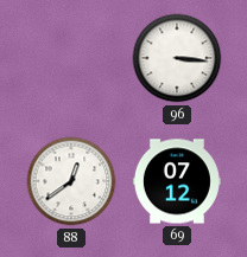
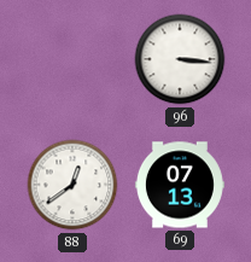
69: 07:12 -> 07:13
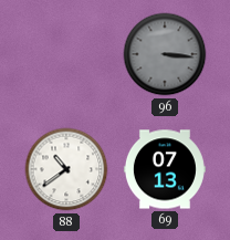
96 dial: white -> grey
88: 12:39 -> 10:39
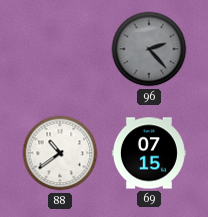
96: 3:16 -> 2:23
69: 07:13 -> 07:15
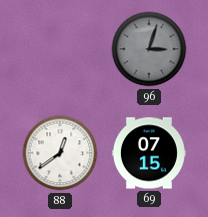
96: 2:23 -> 3:03
88: 10:39 -> 12:39
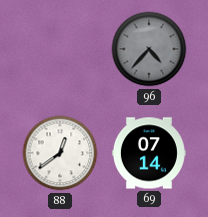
96: 3:03 -> 4:37
69: 07:15 -> 07:14
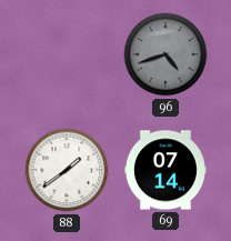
96: 4:37 -> 4:42
88: 12:39 -> 1:39
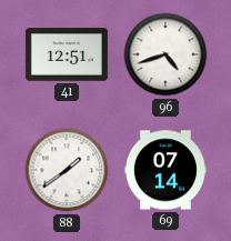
41: none -> 12:51
96 dial: grey -> white
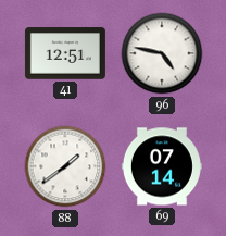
96: 4:42 -> 4:47
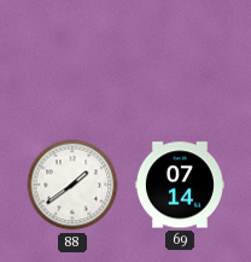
41: 12:51 -> none
96: 4:47 -> none
